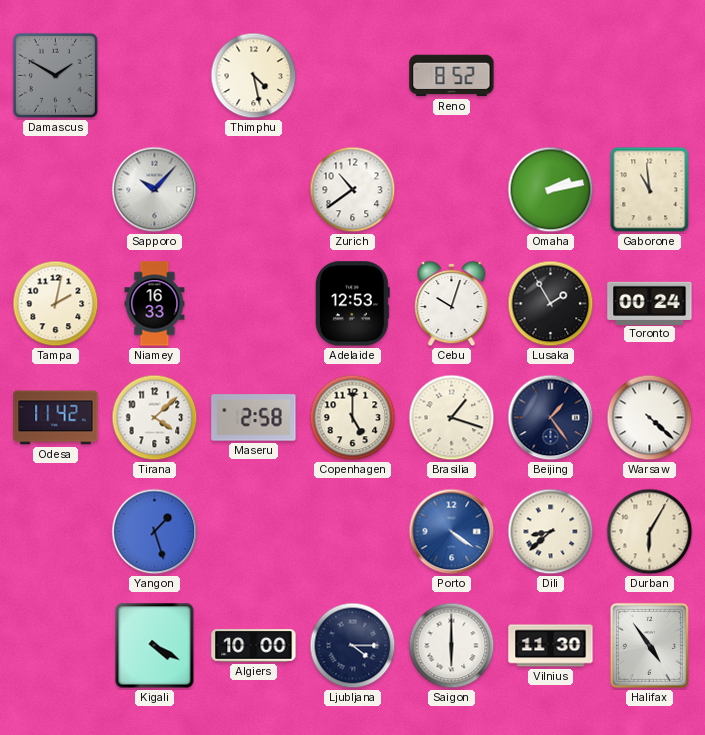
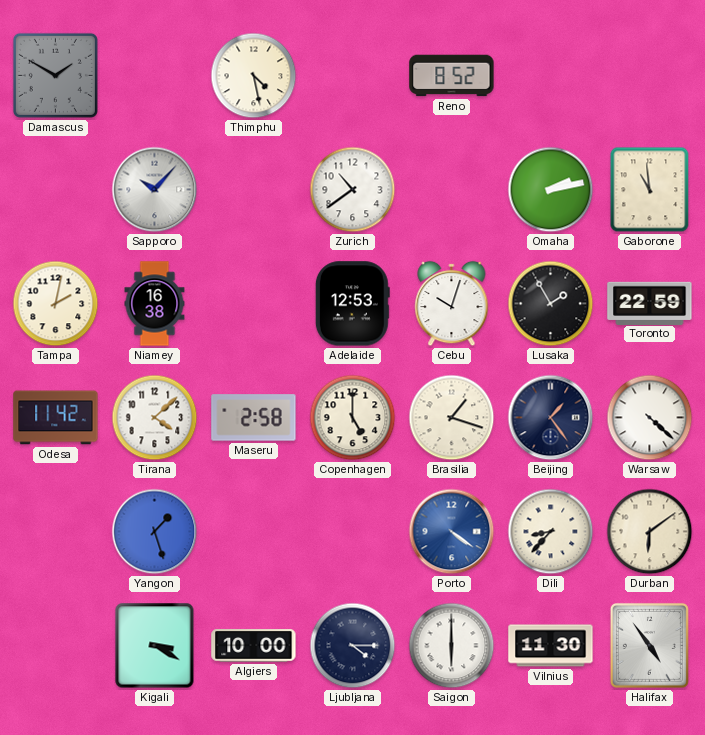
Niamey: 16:33 -> 16:38
Toronto: 00:24 -> 22:59
Dili: 8:38 -> 8:37
Durban: 6:05 -> 6:09
Kigali: 4:20 -> 3:20
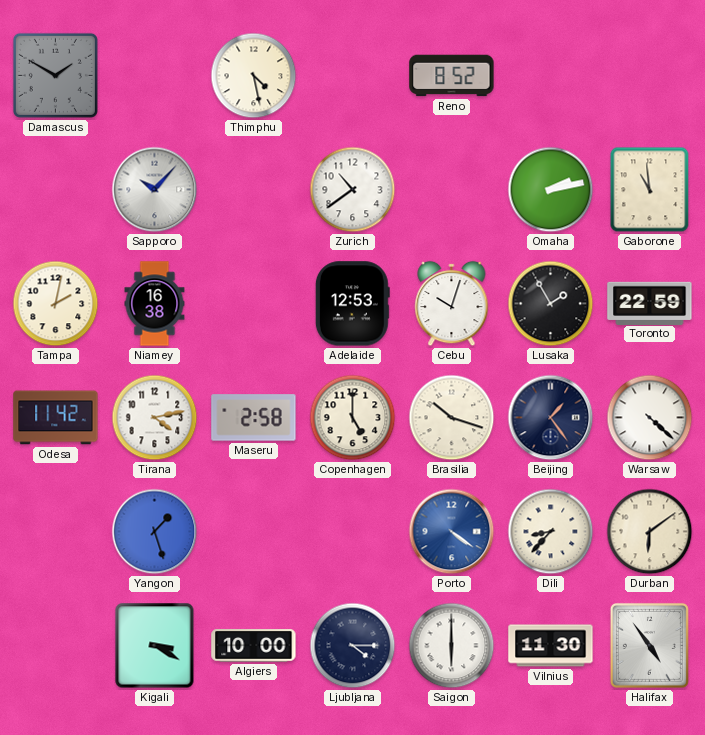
Tirana: 4:08 -> 4:13
Brasilia: 1:18 -> 10:18
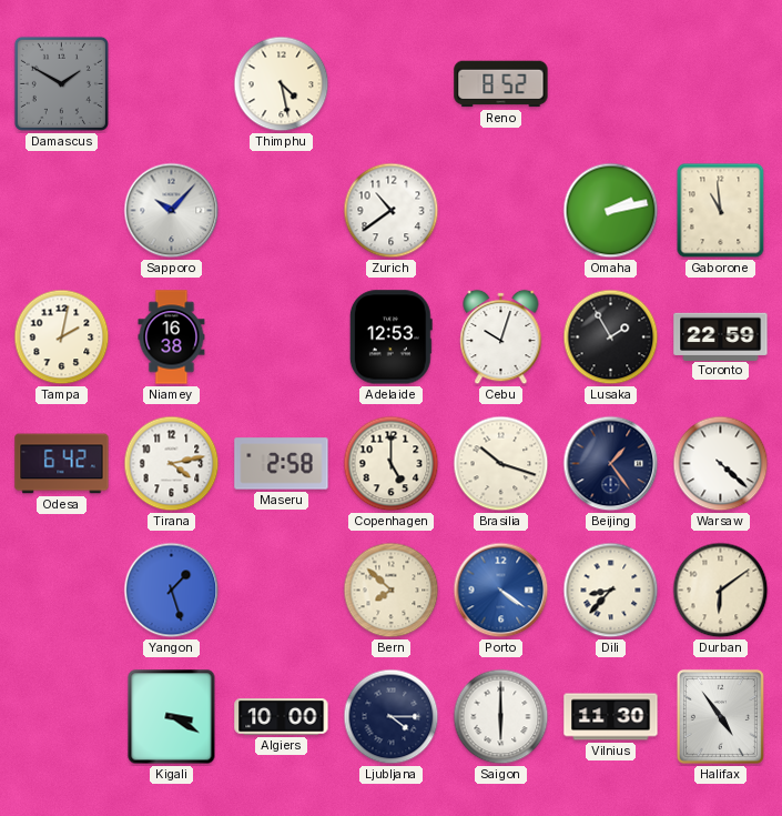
Odesa: 11:42 -> 6:42
Bern: none -> 7:52
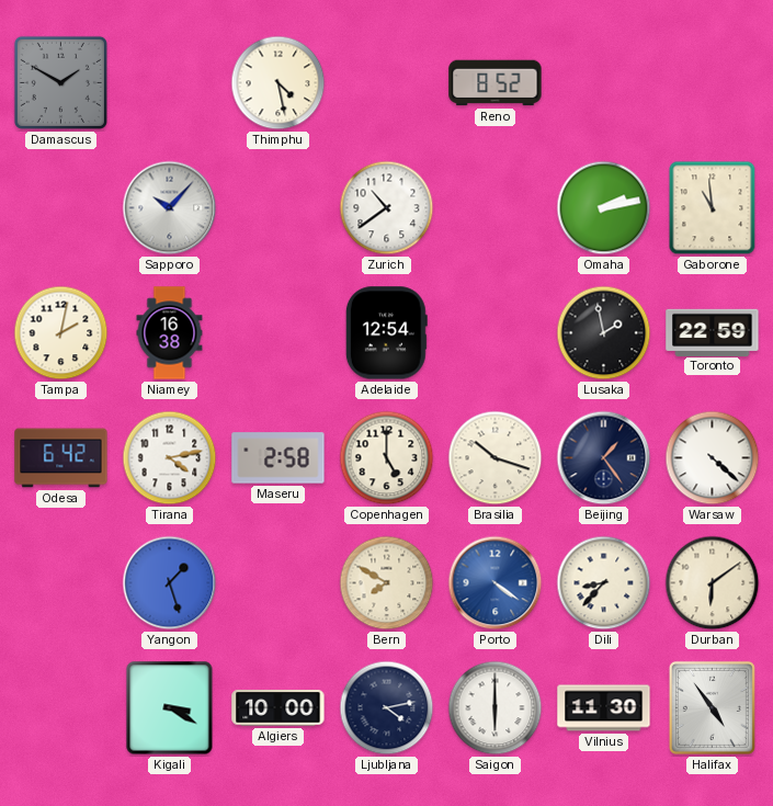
Adelaide: 12:53 -> 12:54
Cebu: 10:03 -> none
Lusaka: 1:55 -> 1:58
Bern: 7:52 -> 7:50
Ljubljana: 4:15 -> 4:13
